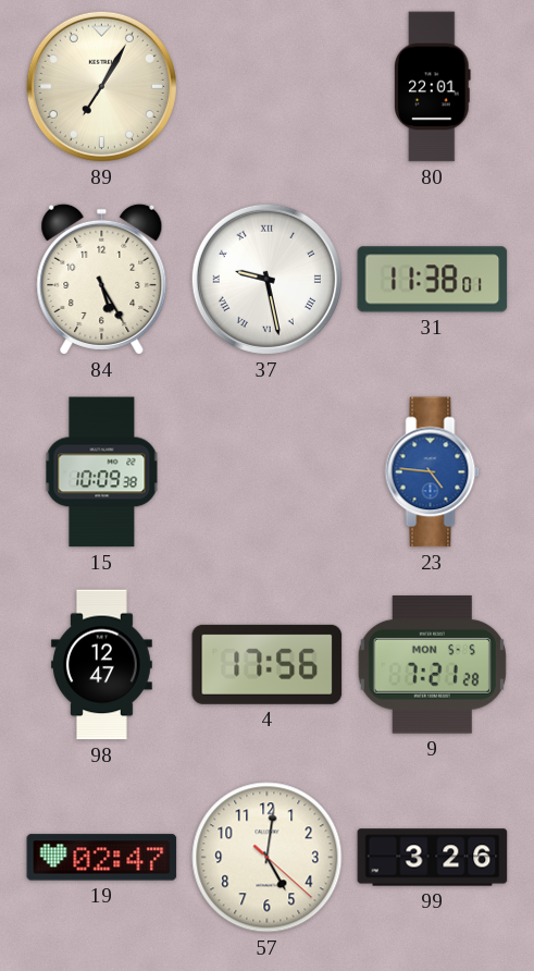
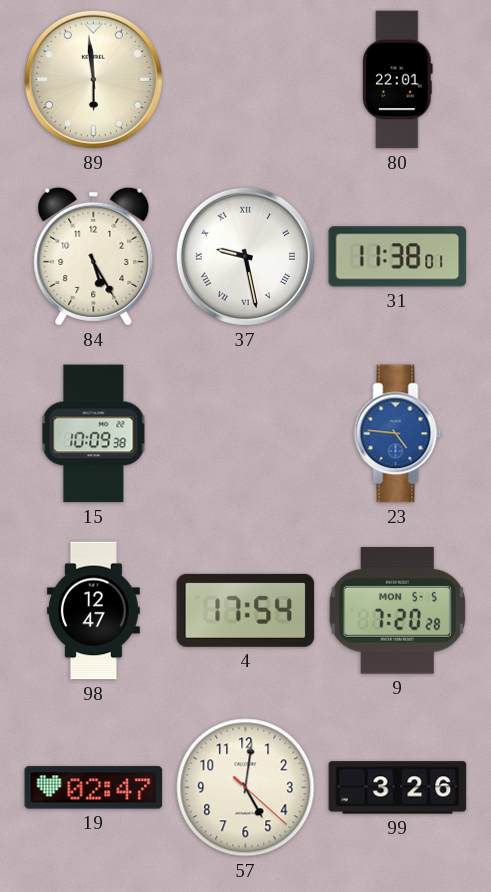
89: 7:05 -> 5:59
4: 17:56 -> 17:54
9: 7:21 -> 7:20
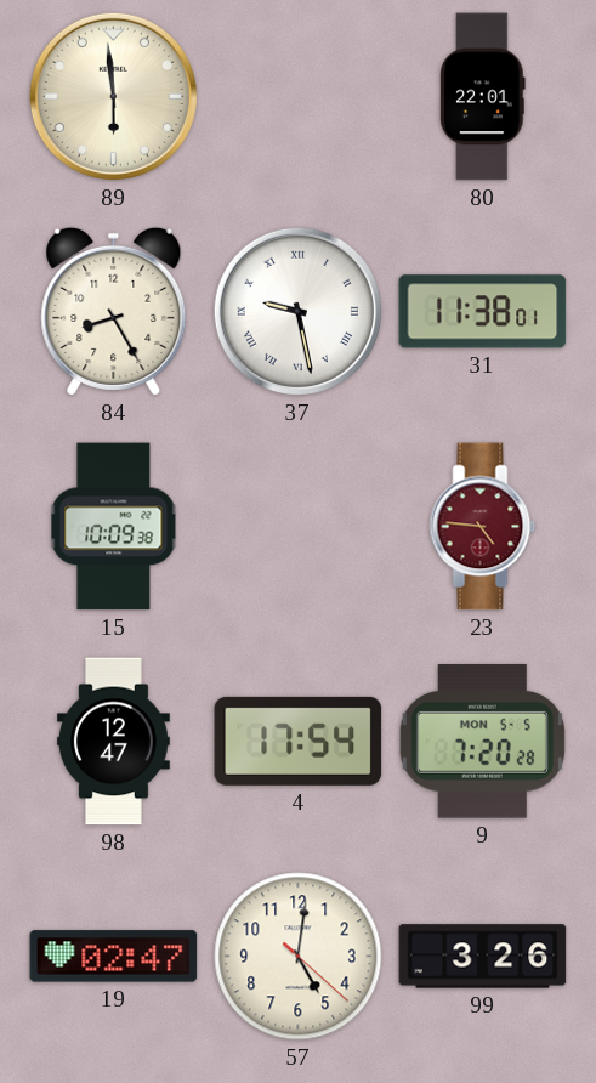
84: 5:25 -> 8:25
23 dial: blue -> burgundy
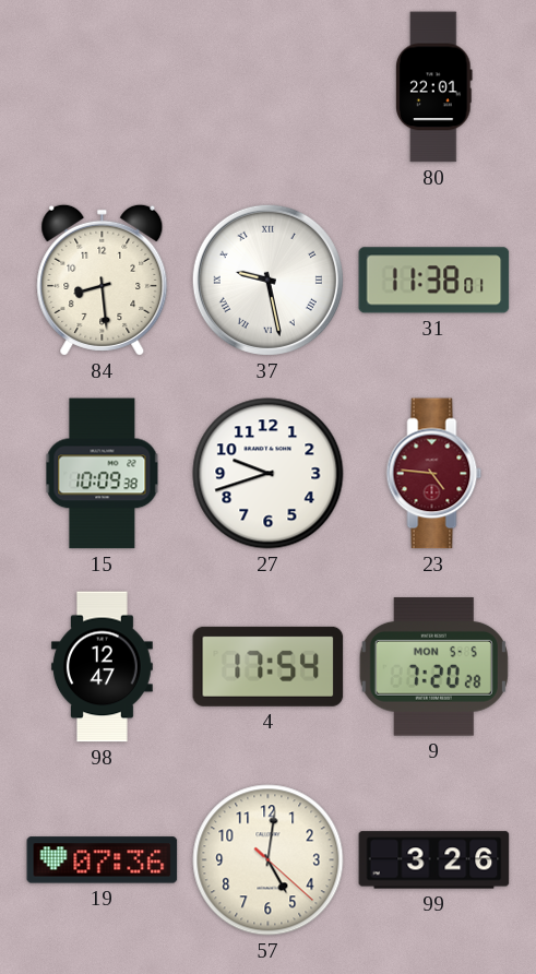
89: 5:59 -> none
84: 8:25 -> 8:29
27: none -> 9:42
19: 02:47 -> 07:36
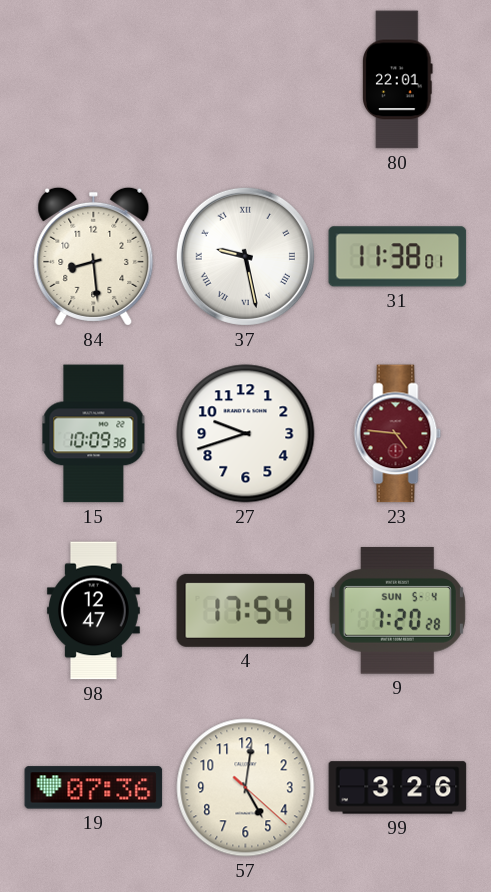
9 date: MON 5-5 -> SUN 5-4
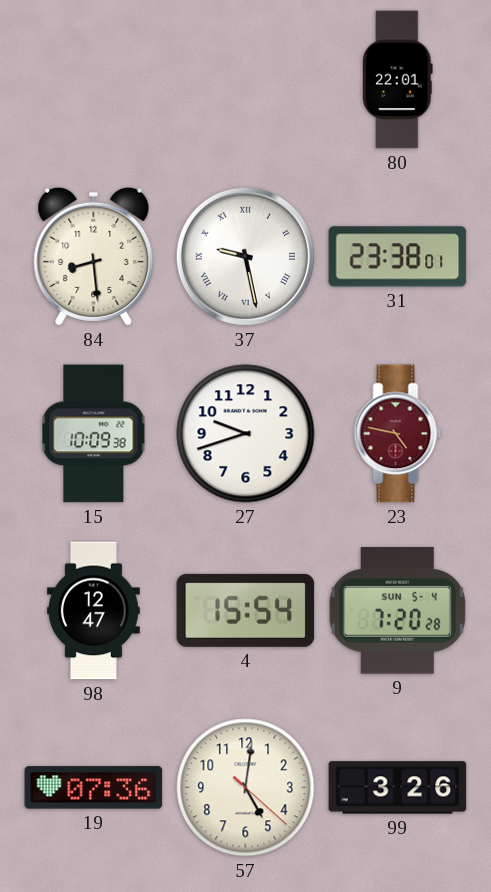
31: 11:38 -> 23:38
23: 4:46 -> 4:47
4: 17:54 -> 15:54
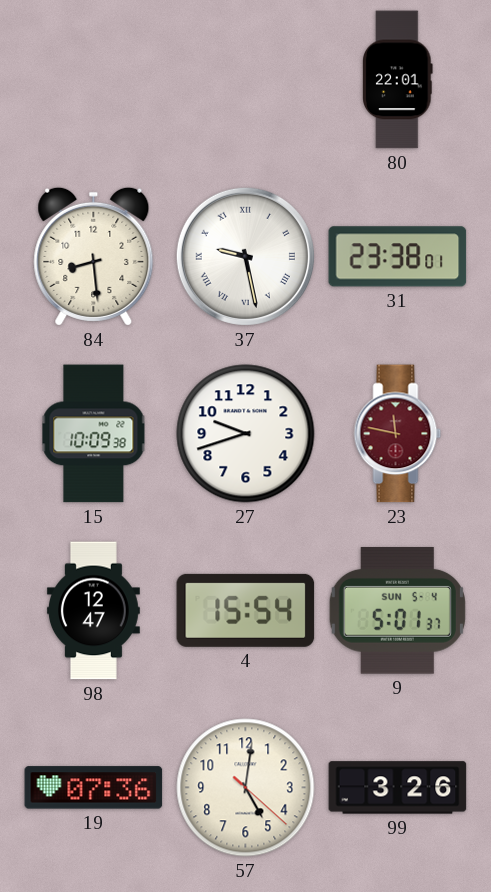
23: 4:47 -> 11:47
9: 7:20 -> 5:01
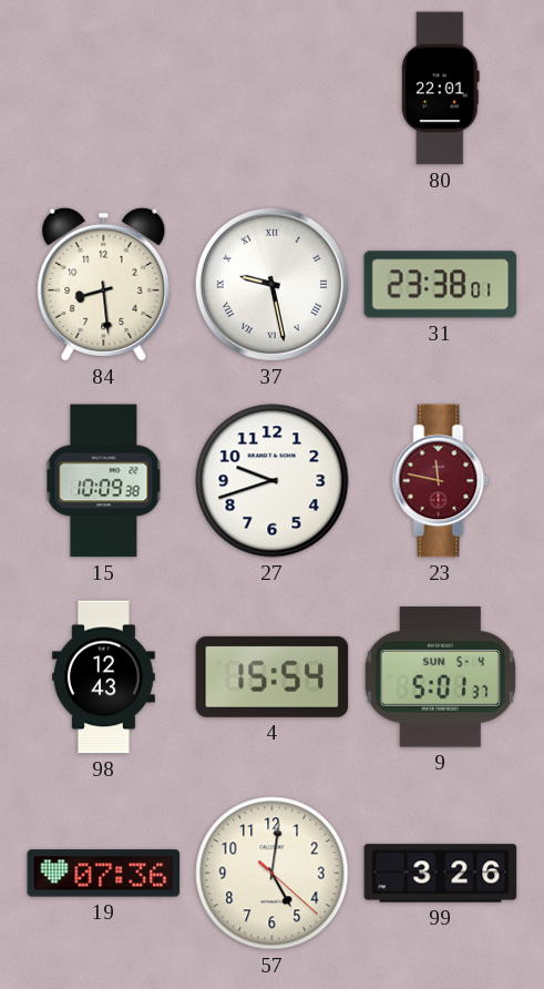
98: 12:47 -> 12:43
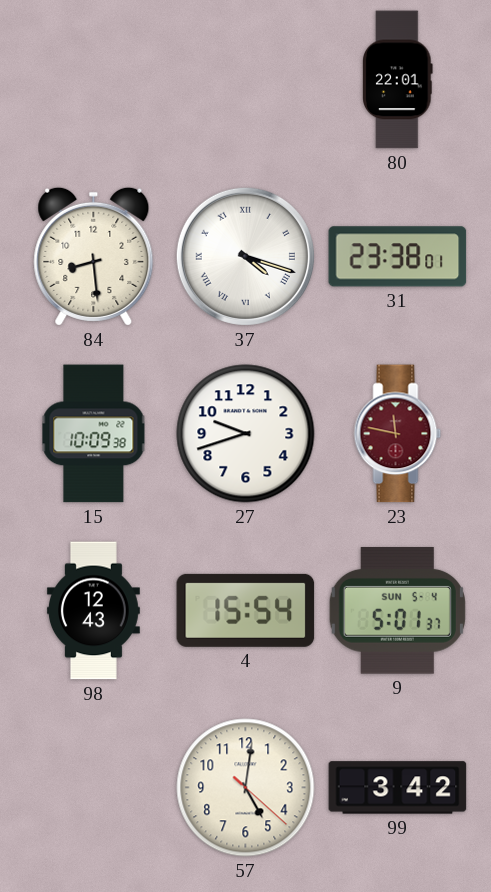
37: 9:28 -> 4:18
19: 07:36 -> none
99: 3:26 -> 3:42
